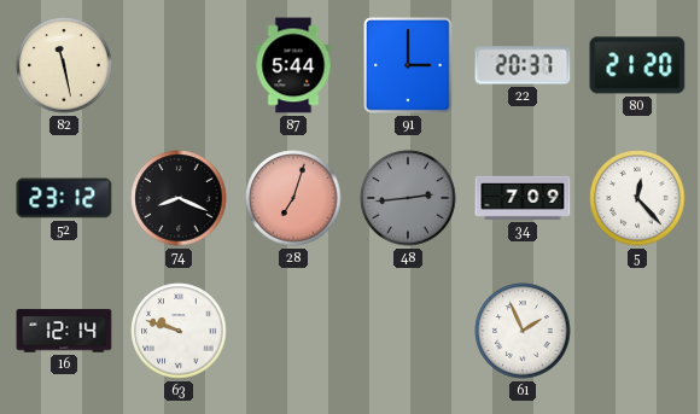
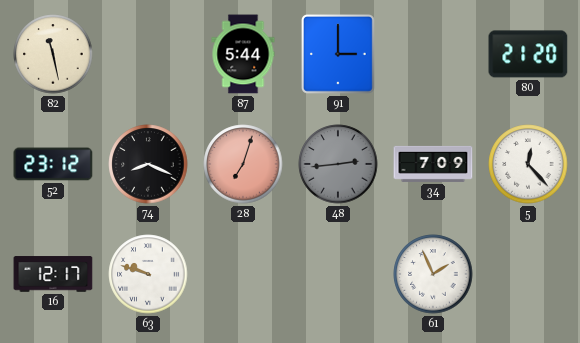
22: 20:37 -> none
16: 12:14 -> 12:17
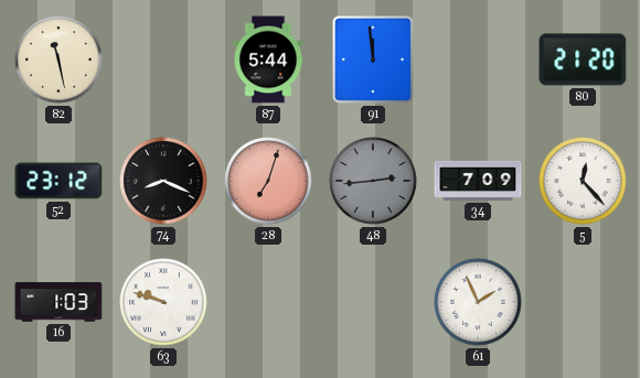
91: 3:00 -> 11:59
16: 12:17 -> 1:03
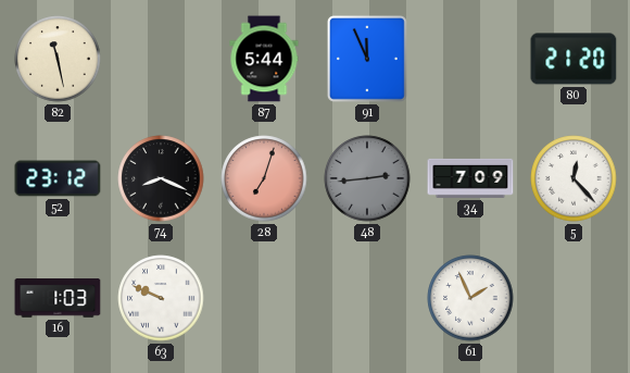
91: 11:59 -> 11:56
63: 9:48 -> 9:49
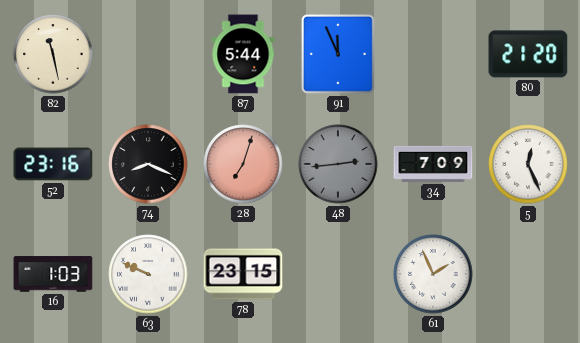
52: 23:12 -> 23:16
5: 12:23 -> 12:26
78: none -> 23:15
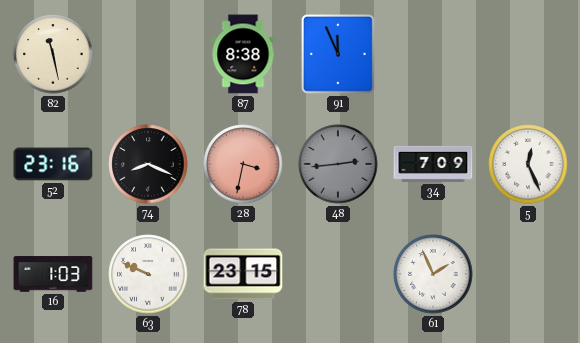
87: 5:44 -> 8:38
80: 21:20 -> none
28: 7:03 -> 3:32
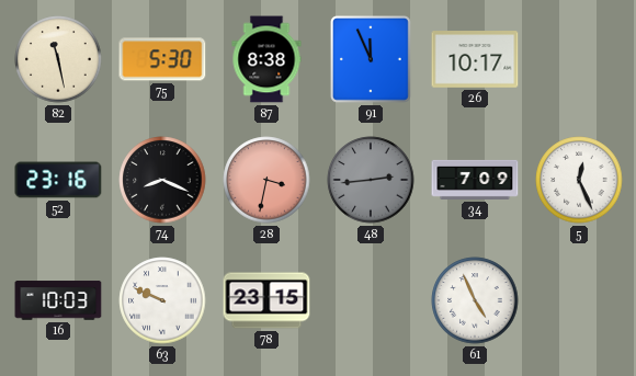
75: none -> 5:30
26: none -> 10:17
16: 1:03 -> 10:03
61: 1:56 -> 4:56
